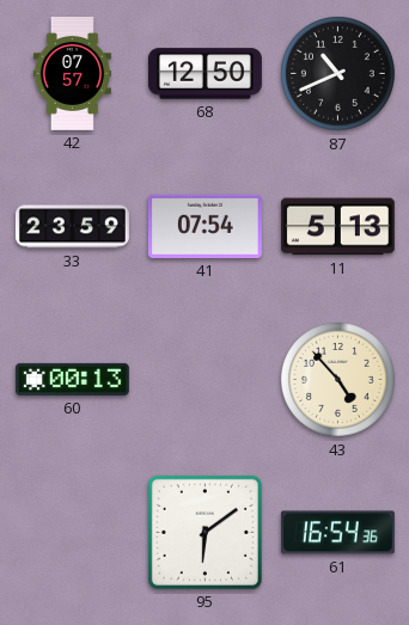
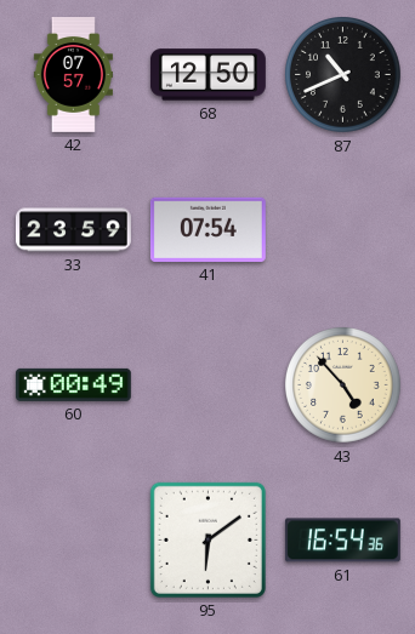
11: 5:13 -> none
60: 00:13 -> 00:49
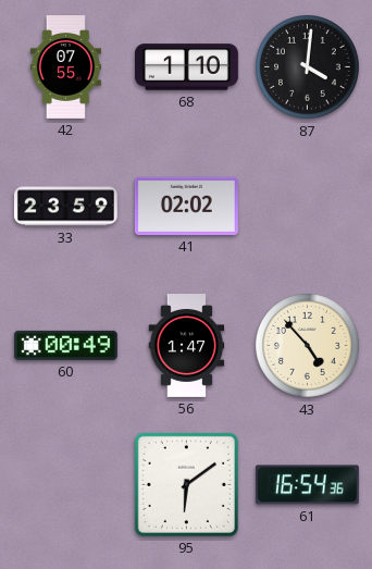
42: 07:57 -> 07:55
68: 12:50 -> 1:10
87: 10:41 -> 4:01
41: 07:54 -> 02:02
56: none -> 1:47
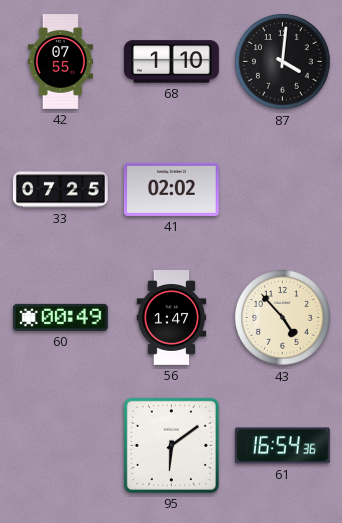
33: 23:59 -> 07:25
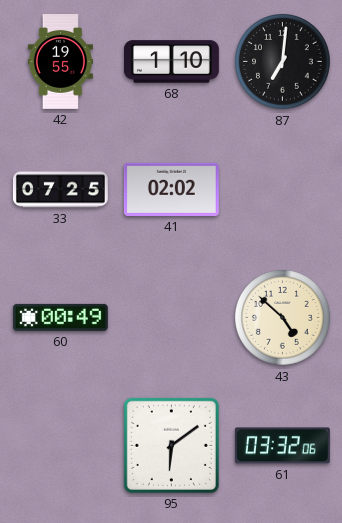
42: 07:55 -> 19:55
87: 4:01 -> 7:01
56: 1:47 -> none
43: 4:53 -> 4:52
61: 16:54 -> 03:32
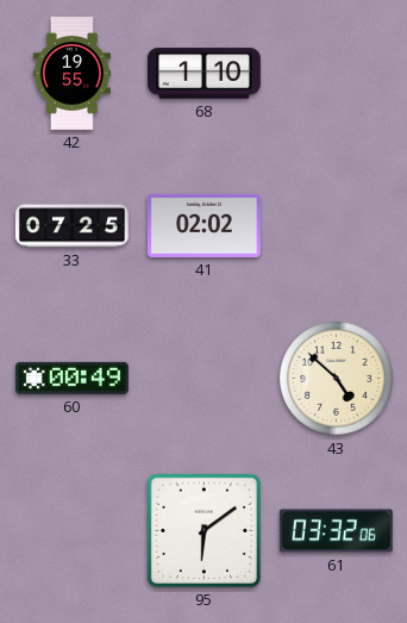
87: 7:01 -> none
